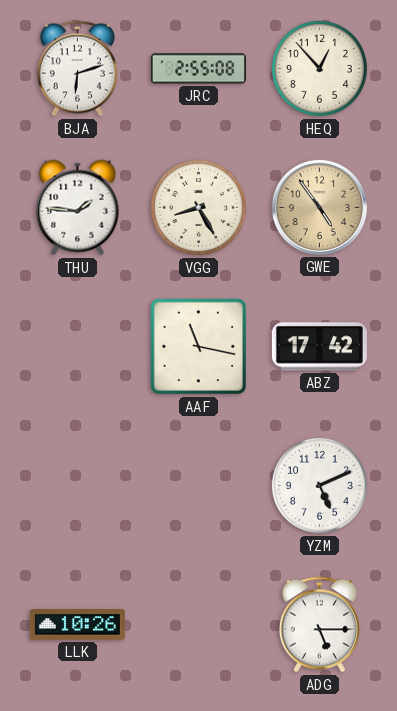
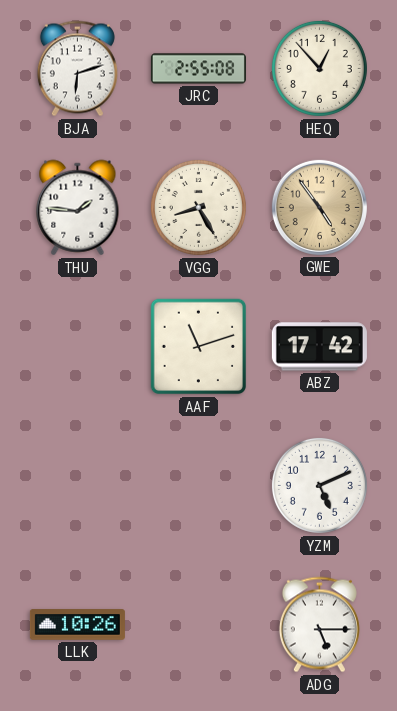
AAF: 11:17 -> 11:12
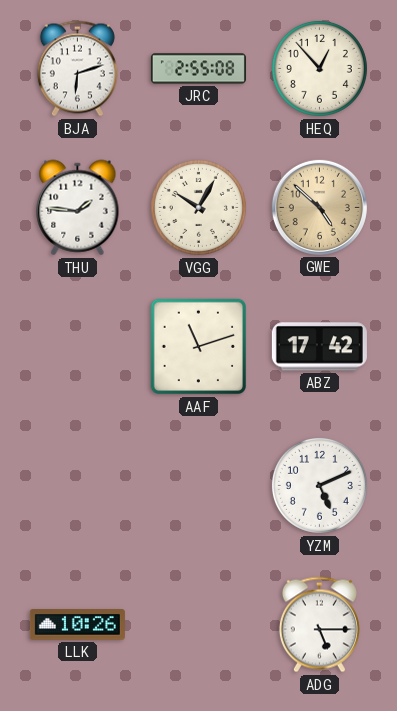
VGG: 8:25 -> 10:05
GWE: 4:54 -> 4:52
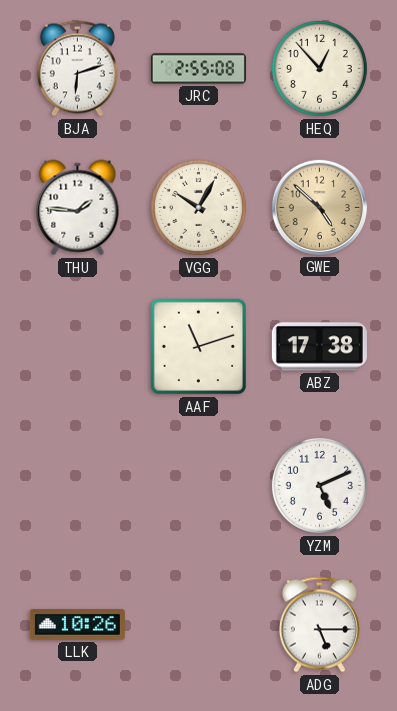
ABZ: 17:42 -> 17:38
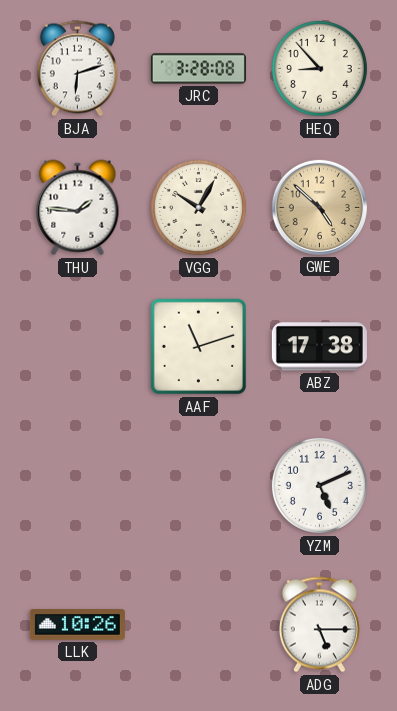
JRC: 2:55 -> 3:28
HEQ: 12:53 -> 8:53
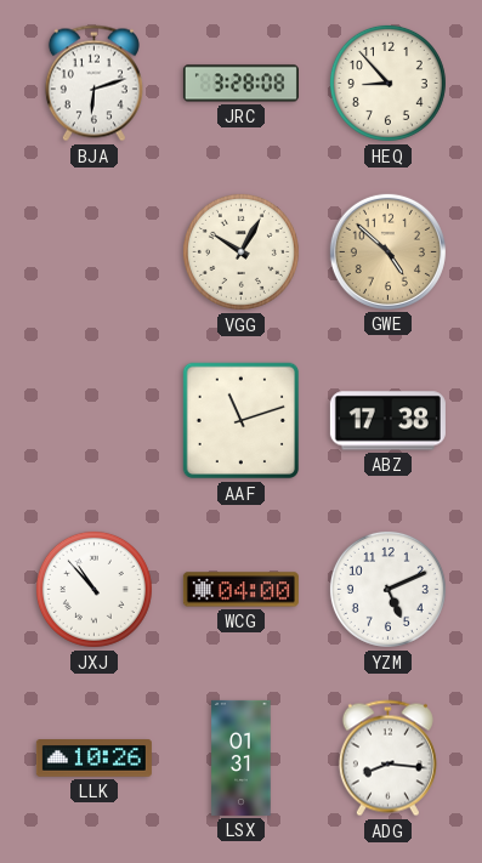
THU: 1:46 -> none
JXJ: none -> 10:53
WCG: none -> 04:00
LSX: none -> 01:31
ADG: 5:15 -> 8:16
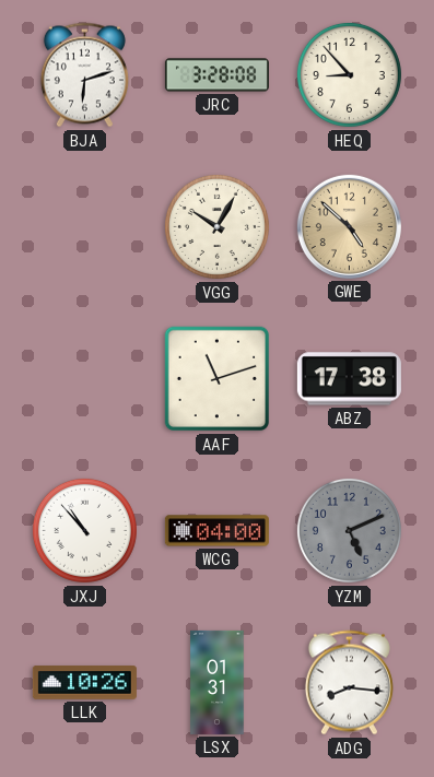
YZM dial: white -> grey
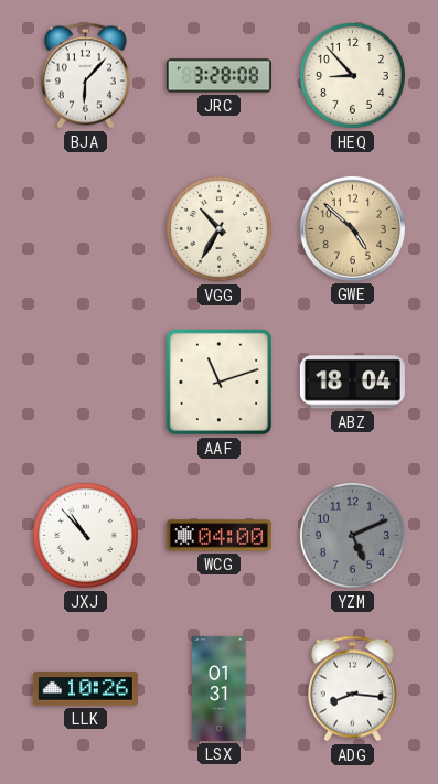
BJA: 6:12 -> 6:07
VGG: 10:05 -> 10:35
ABZ: 17:38 -> 18:04
